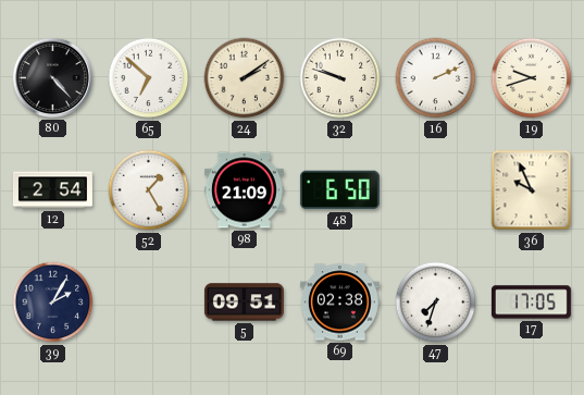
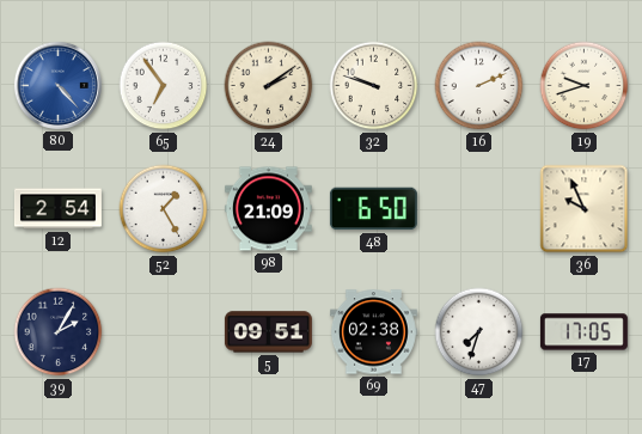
80 dial: black -> blue
65: 6:52 -> 6:54
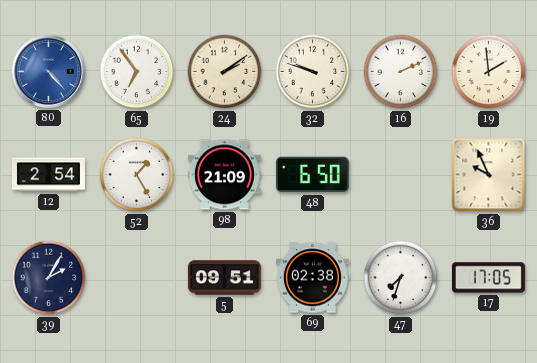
19: 9:42 -> 1:59
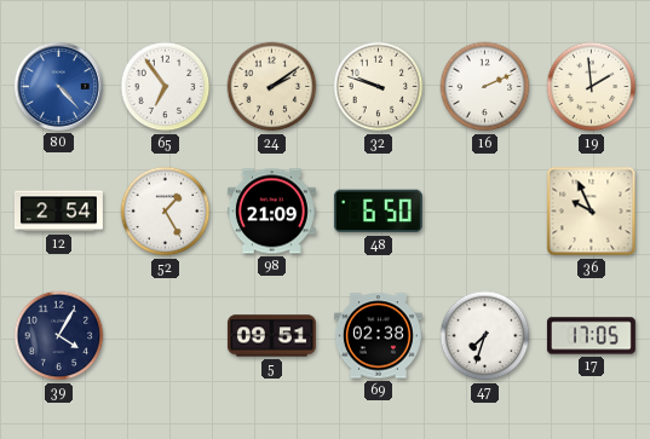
39: 2:05 -> 4:05
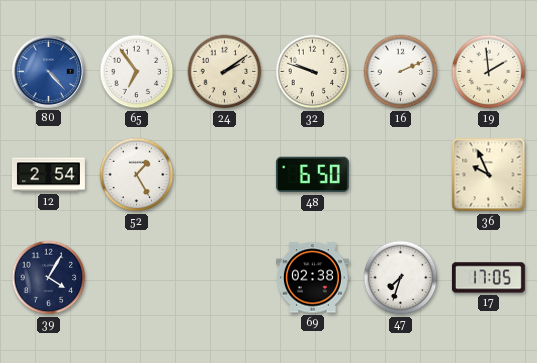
98: 21:09 -> none
5: 09:51 -> none
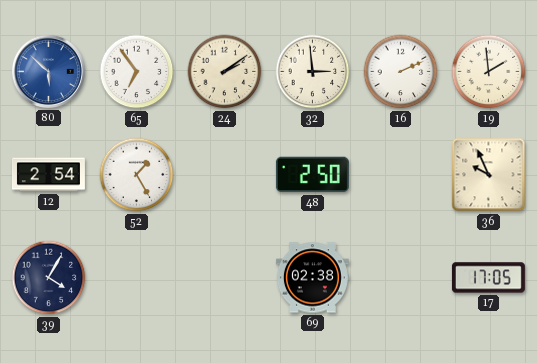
80: 4:23 -> 5:52
32: 9:48 -> 2:59
48: 6:50 -> 2:50
47: 7:33 -> none
